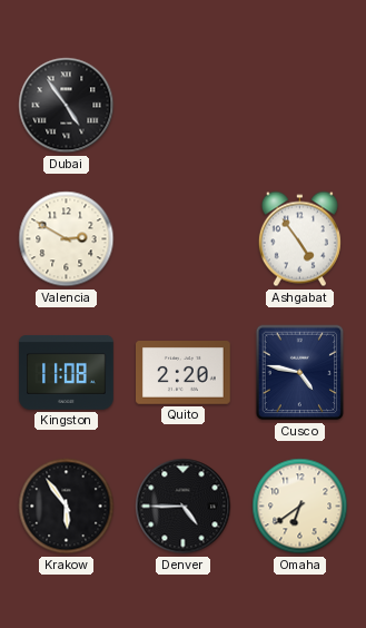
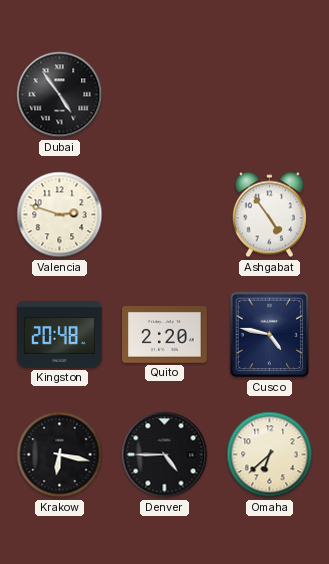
Valencia: 2:50 -> 2:48
Kingston: 11:08 -> 20:48
Krakow: 5:54 -> 6:17
Omaha: 6:39 -> 6:38
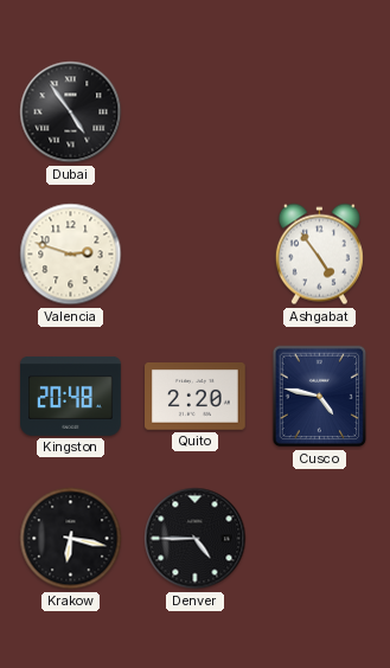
Omaha: 6:38 -> none
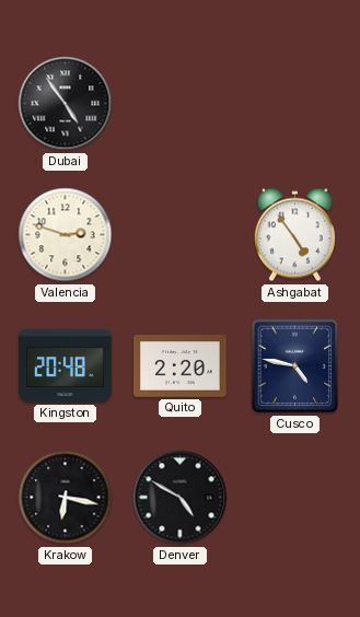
Denver: 4:45 -> 4:50
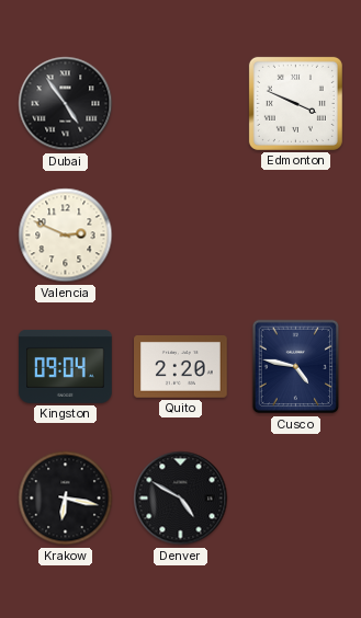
Edmonton: none -> 3:49
Valencia: 2:48 -> 2:49
Ashgabat: 4:54 -> none
Kingston: 20:48 -> 09:04
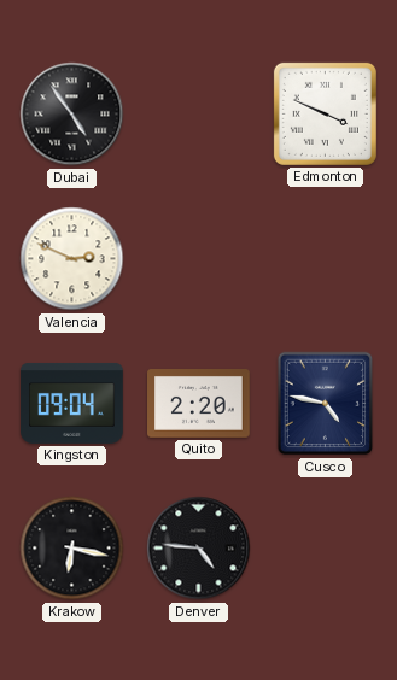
Denver: 4:50 -> 4:46
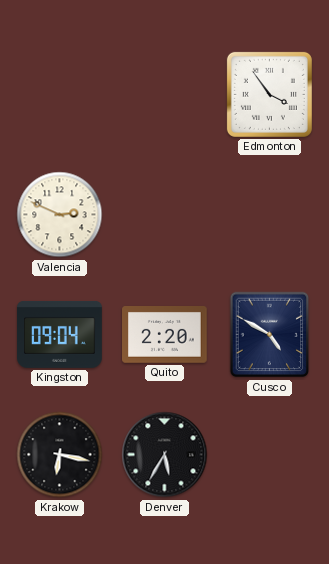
Dubai: 4:54 -> none
Edmonton: 3:49 -> 3:54
Cusco: 4:47 -> 4:50
Denver: 4:46 -> 5:35
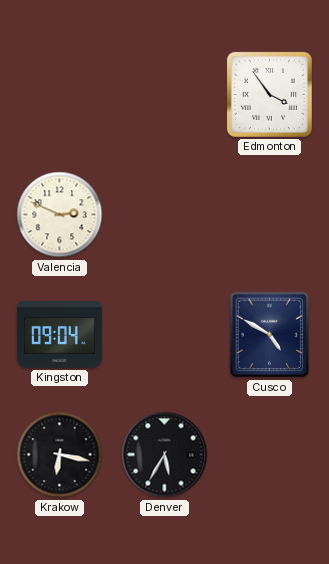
Quito: 2:20 -> none
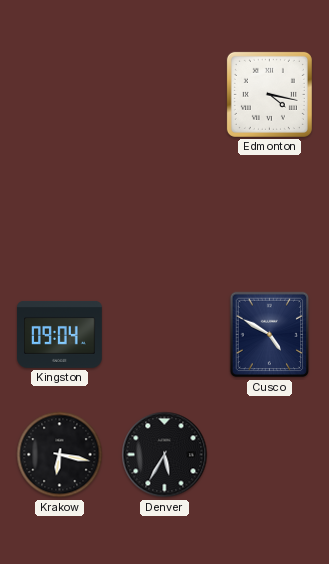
Edmonton: 3:54 -> 4:17
Valencia: 2:49 -> none
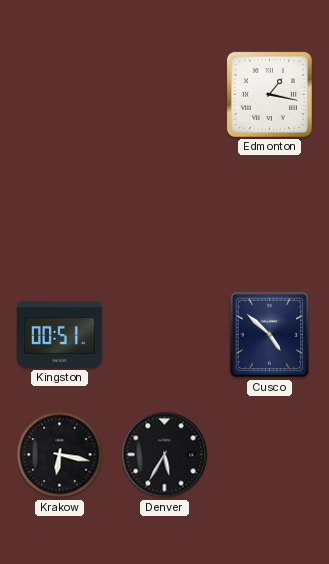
Edmonton: 4:17 -> 1:17
Kingston: 09:04 -> 00:51
Cusco: 4:50 -> 4:52
